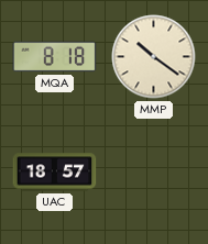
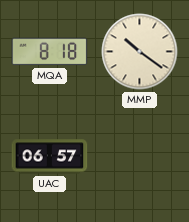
UAC: 18:57 -> 06:57
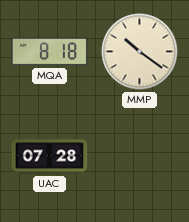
UAC: 06:57 -> 07:28
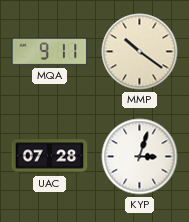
MQA: 8:18 -> 9:11
KYP: none -> 3:03
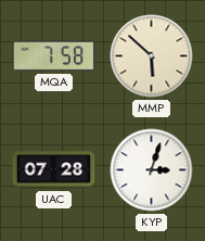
MQA: 9:11 -> 7:58
MMP: 10:21 -> 5:52
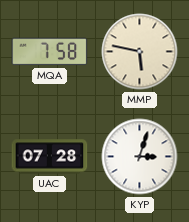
MMP: 5:52 -> 5:47
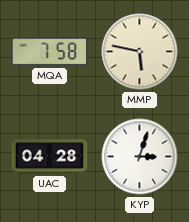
UAC: 07:28 -> 04:28
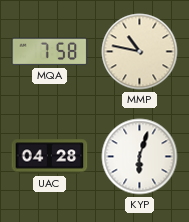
MMP: 5:47 -> 10:47
KYP: 3:03 -> 6:03
